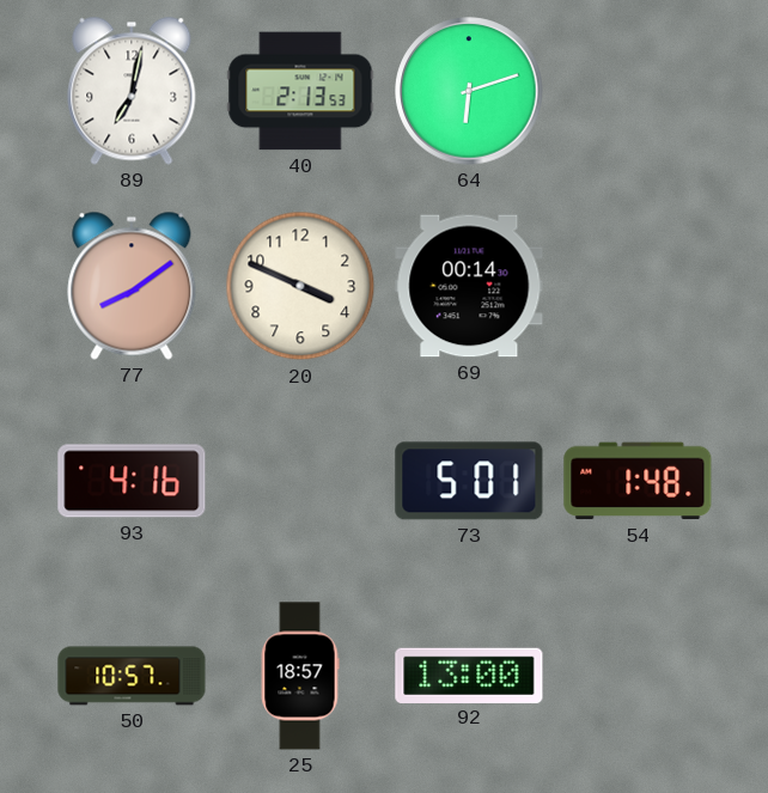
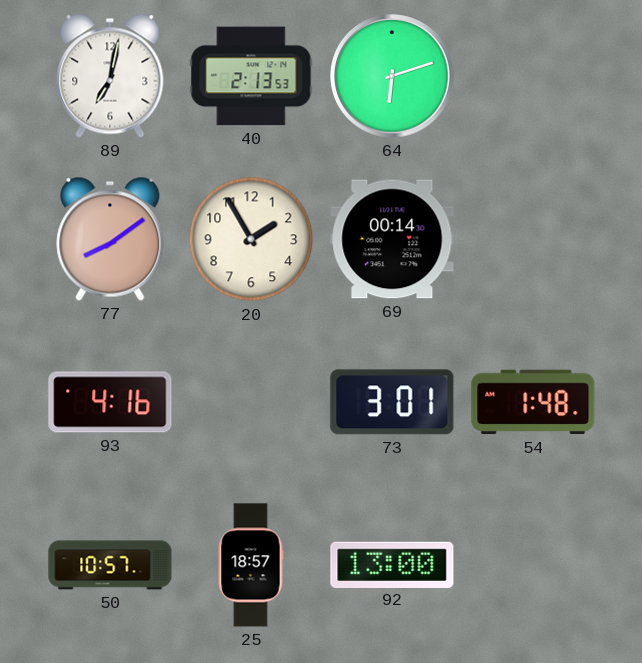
20: 3:49 -> 1:55
73: 5:01 -> 3:01
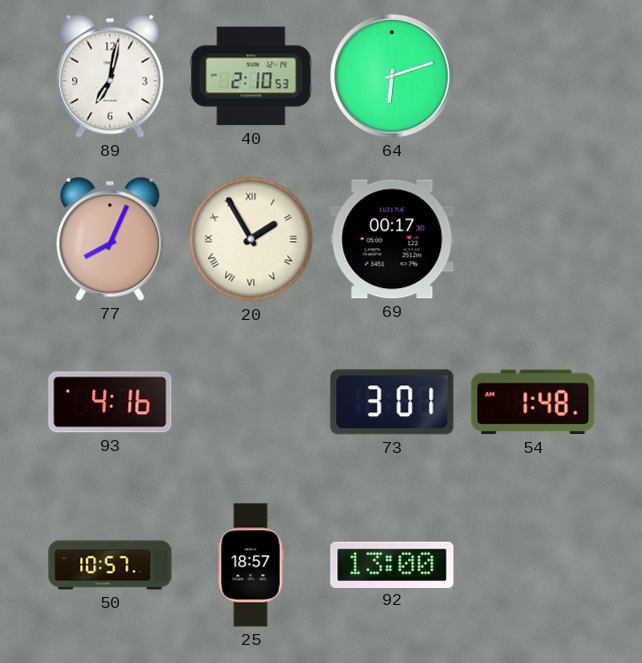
40: 2:13 -> 2:10
77: 8:09 -> 8:04
20 numerals: Arabic -> Roman
69: 00:14 -> 00:17
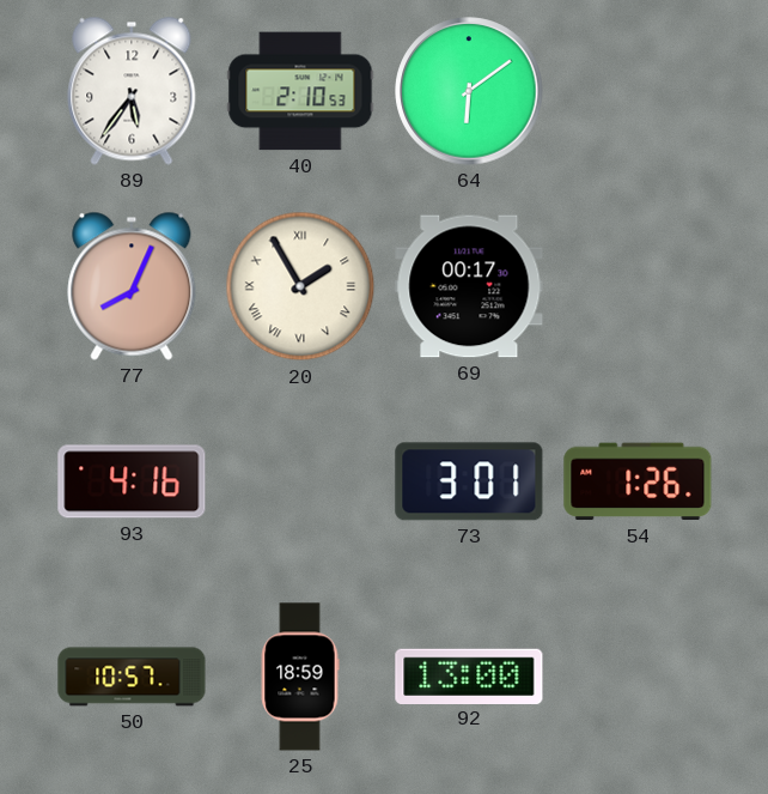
89: 7:02 -> 5:36
64: 6:12 -> 6:09
54: 1:48 -> 1:26
25: 18:57 -> 18:59
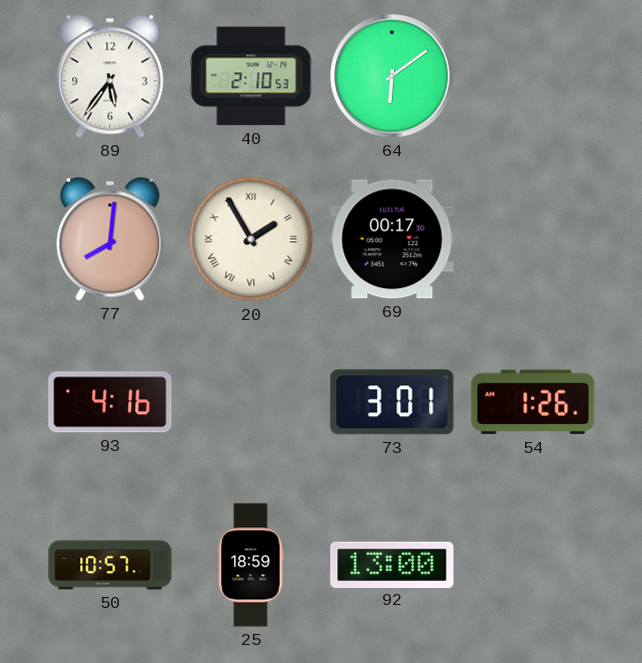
77: 8:04 -> 8:01
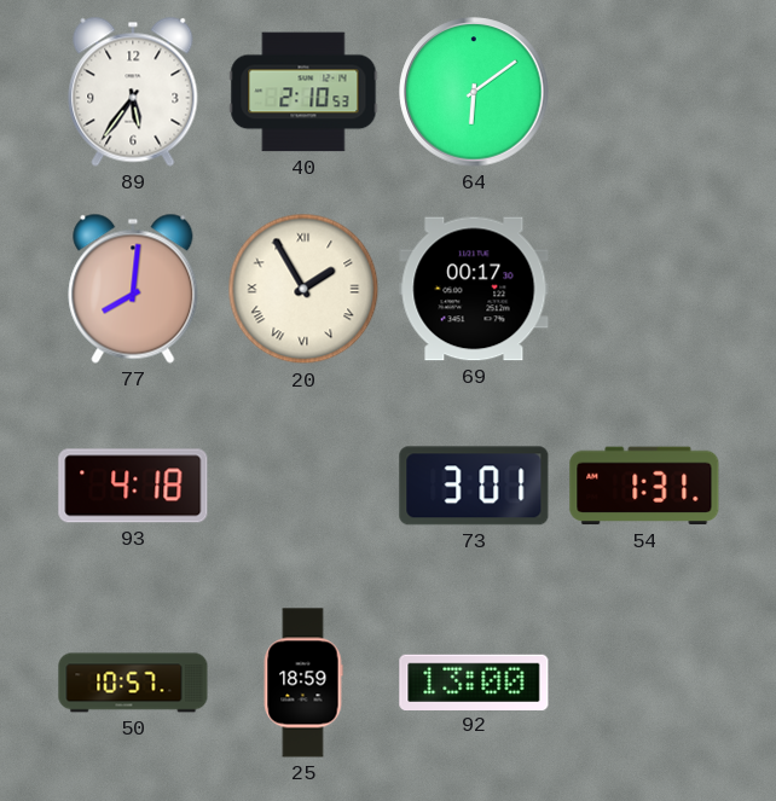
93: 4:16 -> 4:18
54: 1:26 -> 1:31
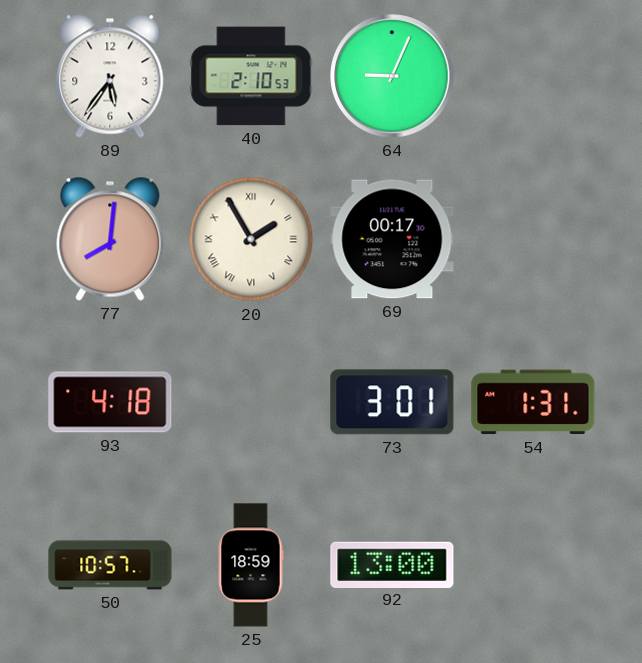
64: 6:09 -> 9:04
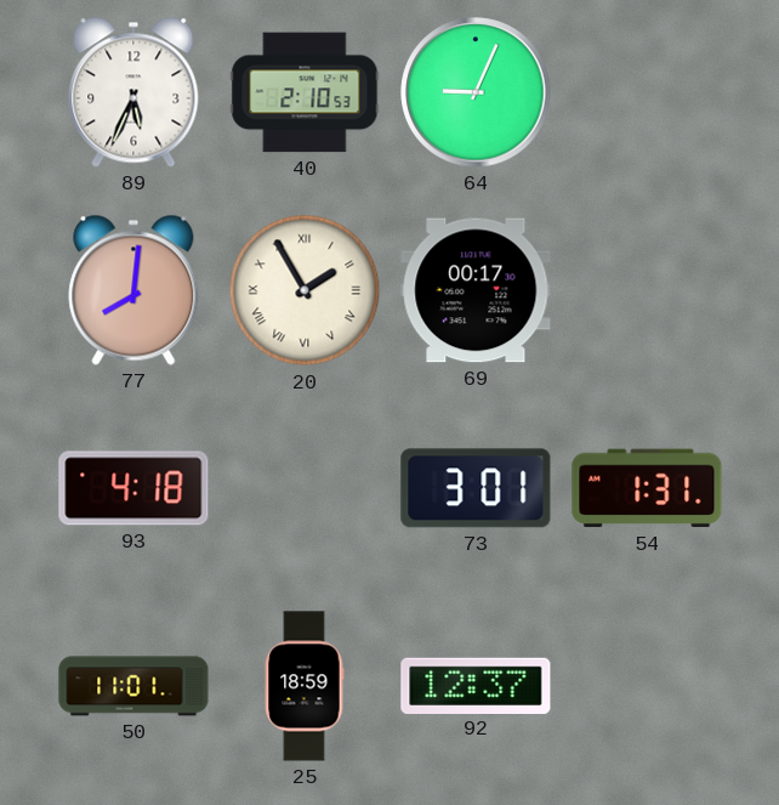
89: 5:36 -> 5:34
50: 10:57 -> 11:01
92: 13:00 -> 12:37
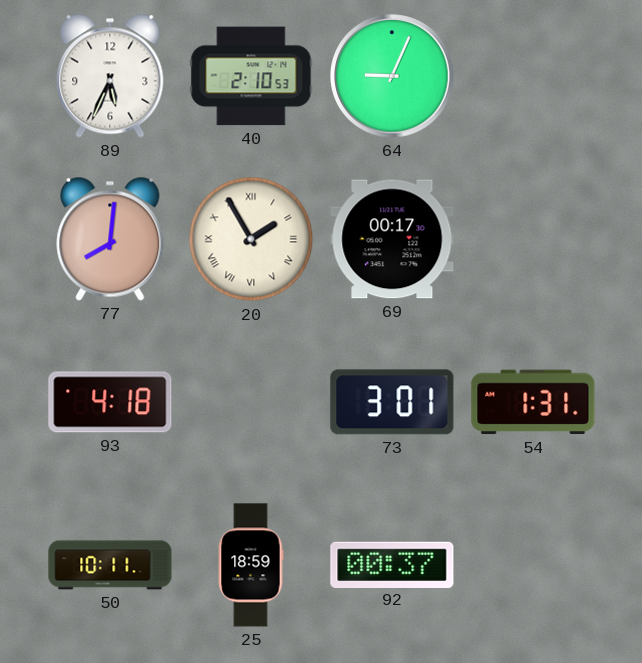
50: 11:01 -> 10:11
92: 12:37 -> 00:37
